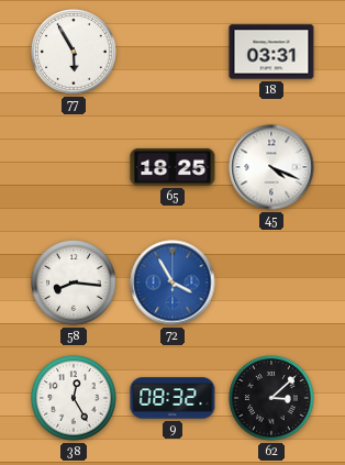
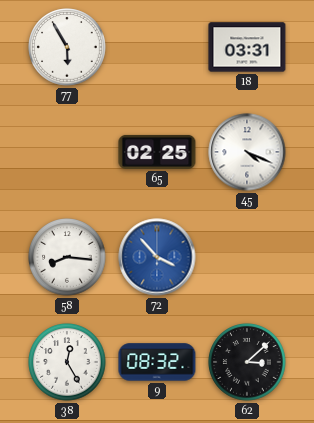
65: 18:25 -> 02:25
72: 3:55 -> 3:53
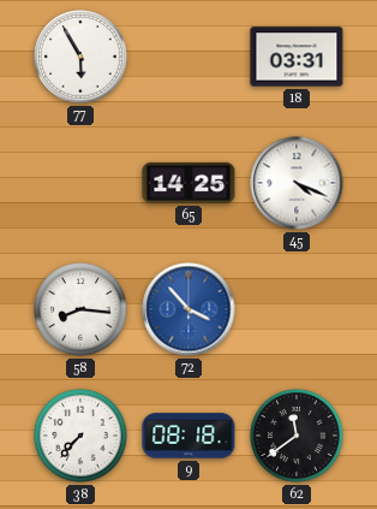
65: 02:25 -> 14:25
38: 12:25 -> 7:37
9: 08:32 -> 08:18
62: 3:08 -> 11:39
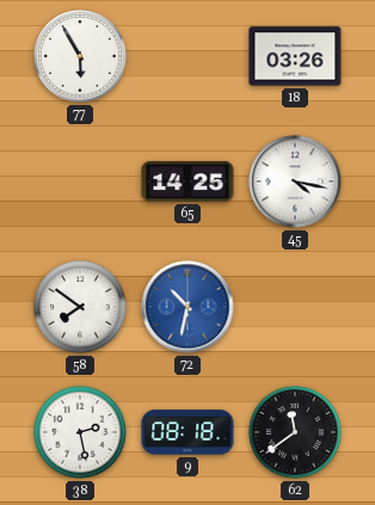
18: 03:31 -> 03:26
45: 4:19 -> 4:17
58: 8:16 -> 7:51
72: 3:53 -> 10:32
38: 7:37 -> 2:28
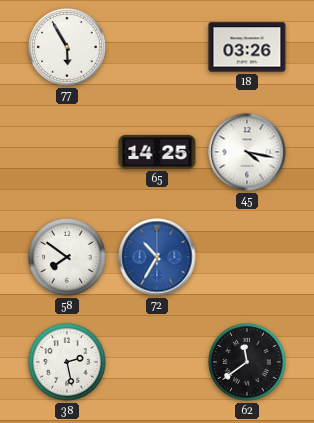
72: 10:32 -> 10:35
9: 08:18 -> none
